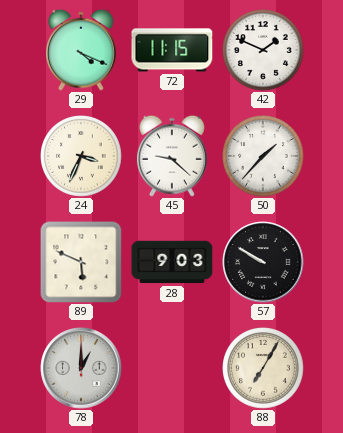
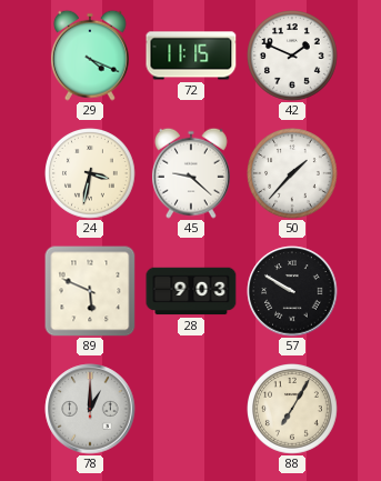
24: 3:34 -> 3:32
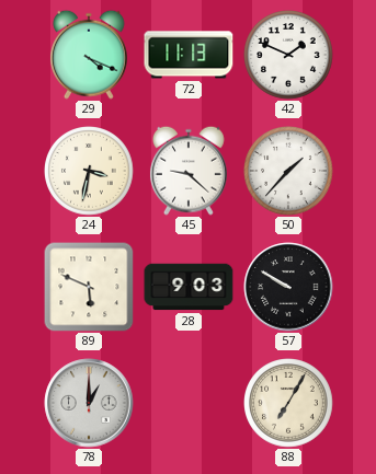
72: 11:15 -> 11:13
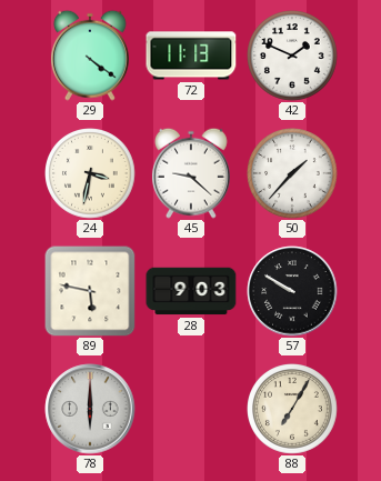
29: 4:19 -> 4:21
89: 5:49 -> 5:47
78: 1:00 -> 6:00
